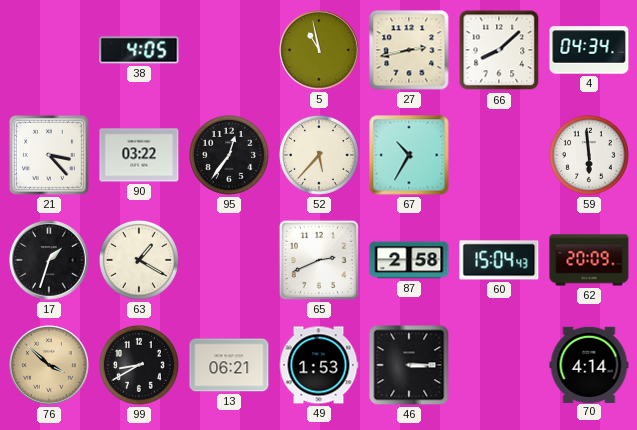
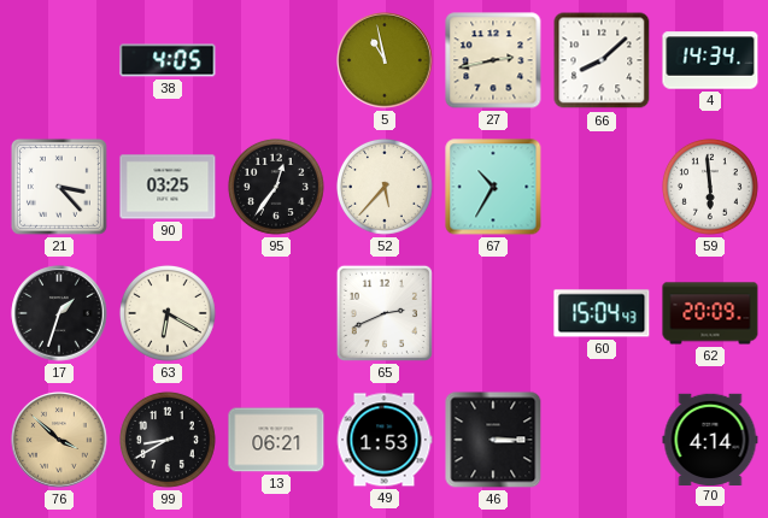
4: 04:34 -> 14:34
90: 03:22 -> 03:25
63: 1:20 -> 6:20
87: 2:58 -> none
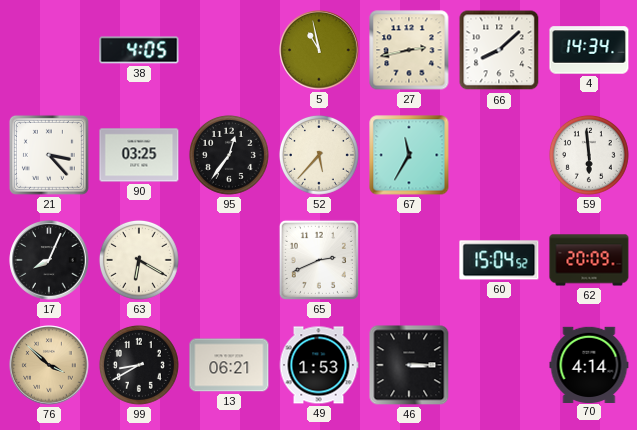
67: 10:35 -> 11:35
17: 1:33 -> 8:04
60: 15:04:43 -> 15:04:52
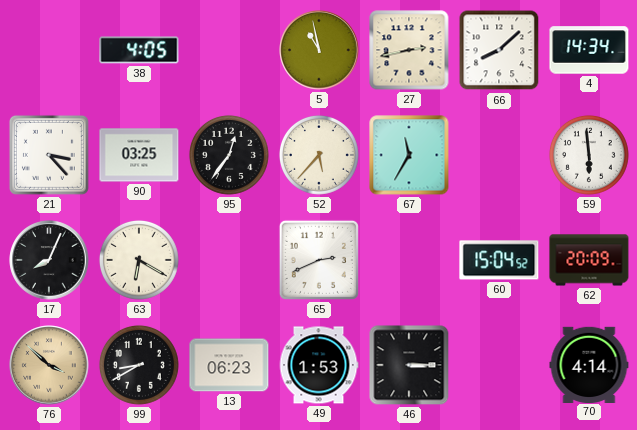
13: 06:21 -> 06:23
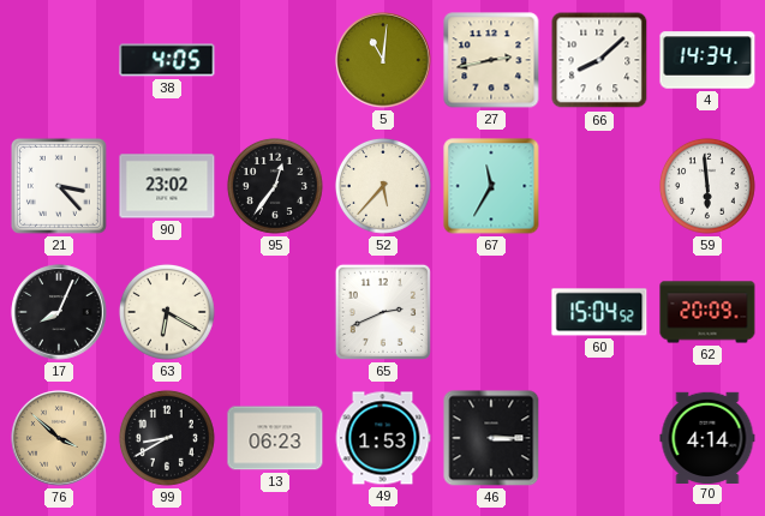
5: 10:58 -> 11:01
90: 03:25 -> 23:02
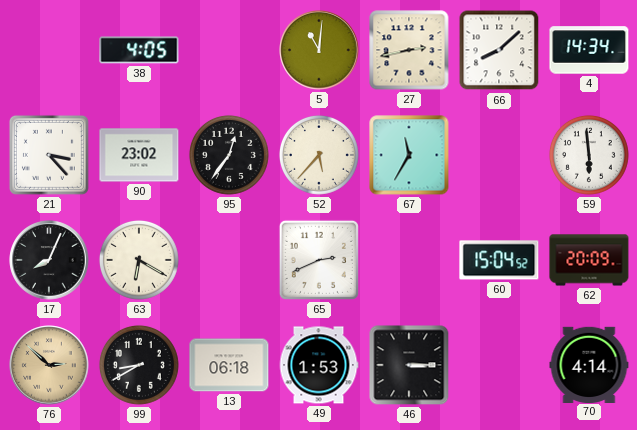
76: 3:52 -> 2:52
13: 06:23 -> 06:18
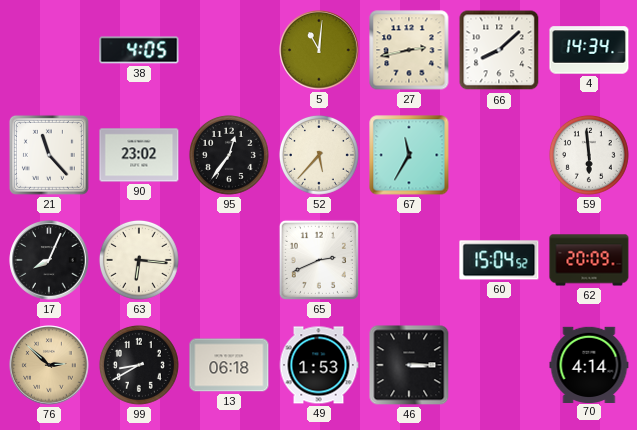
21: 3:23 -> 11:23
63: 6:20 -> 6:16
